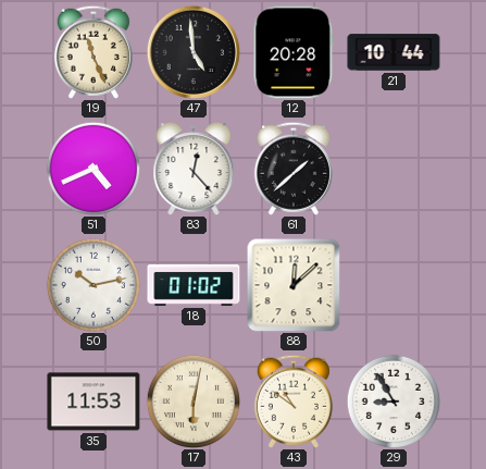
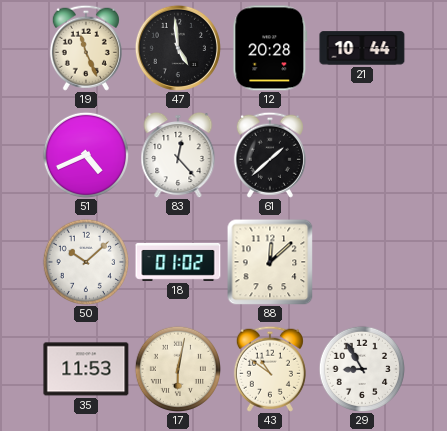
50: 10:13 -> 10:08
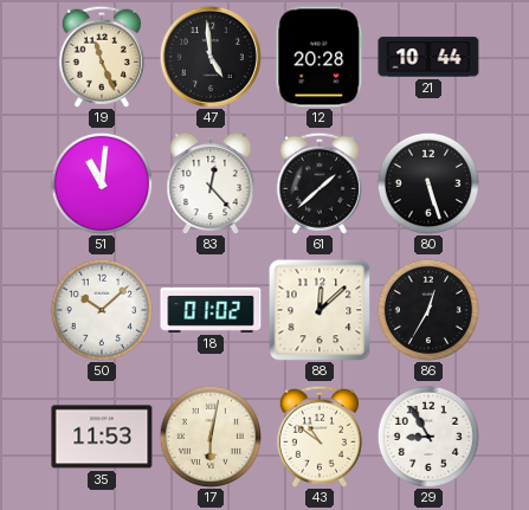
51: 4:41 -> 11:01
80: none -> 5:27
86: none -> 12:35
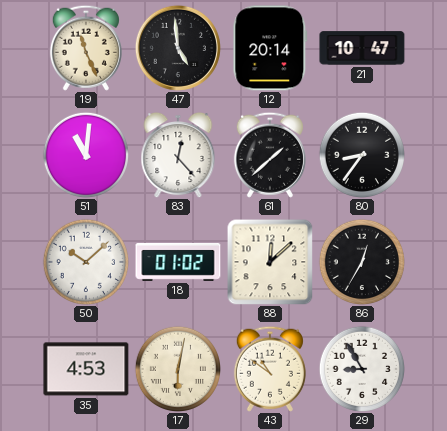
12: 20:28 -> 20:14
21: 10:44 -> 10:47
80: 5:27 -> 8:36
35: 11:53 -> 4:53
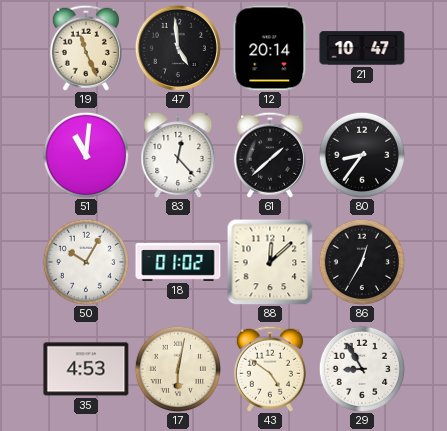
50: 10:08 -> 10:05
43: 10:51 -> 4:51
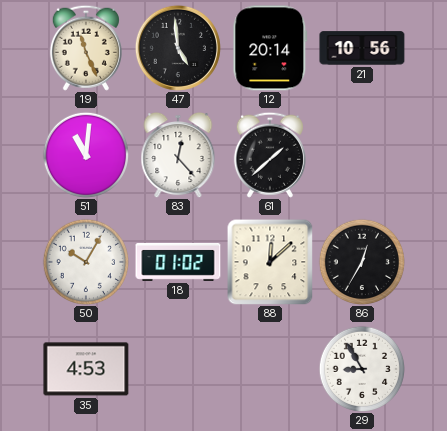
21: 10:47 -> 10:56
80: 8:36 -> none
17: 6:02 -> none
43: 4:51 -> none
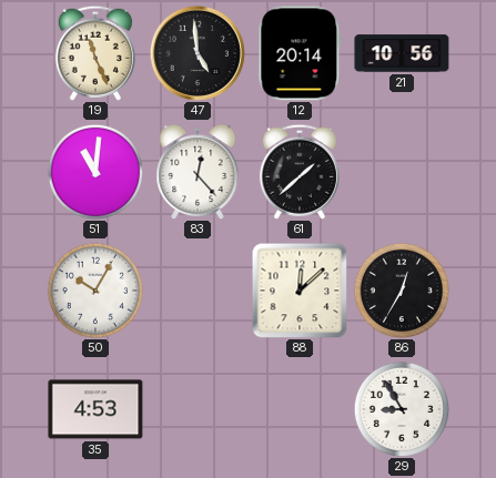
18: 01:02 -> none
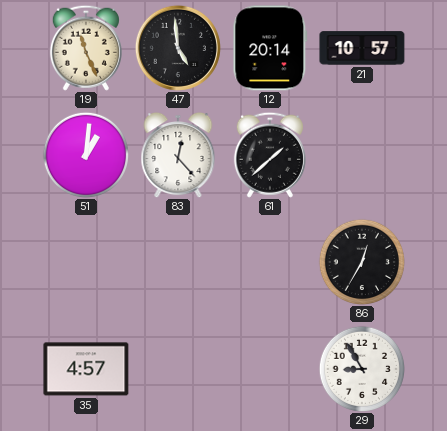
21: 10:56 -> 10:57
51: 11:01 -> 1:01
50: 10:05 -> none
88: 12:08 -> none
35: 4:53 -> 4:57
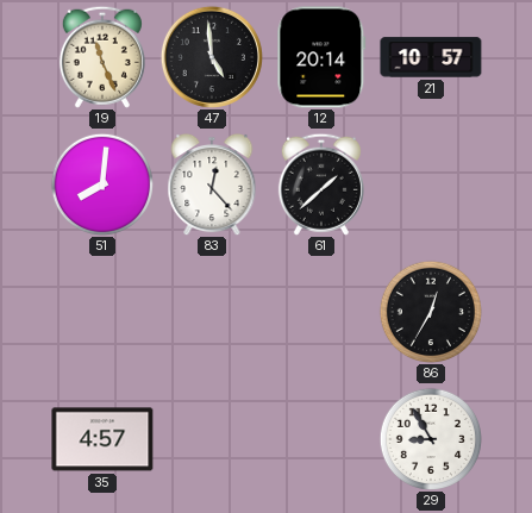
51: 1:01 -> 8:01
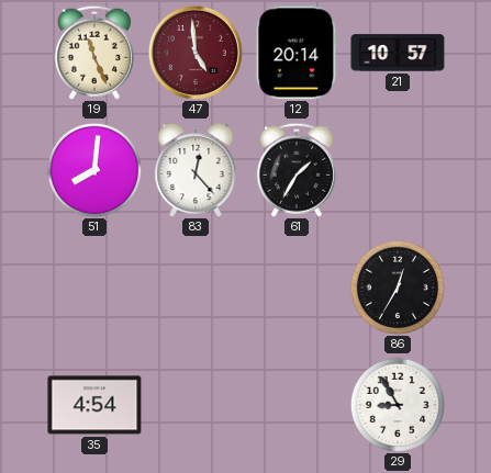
47 dial: black -> burgundy
61: 1:38 -> 1:35
35: 4:57 -> 4:54
